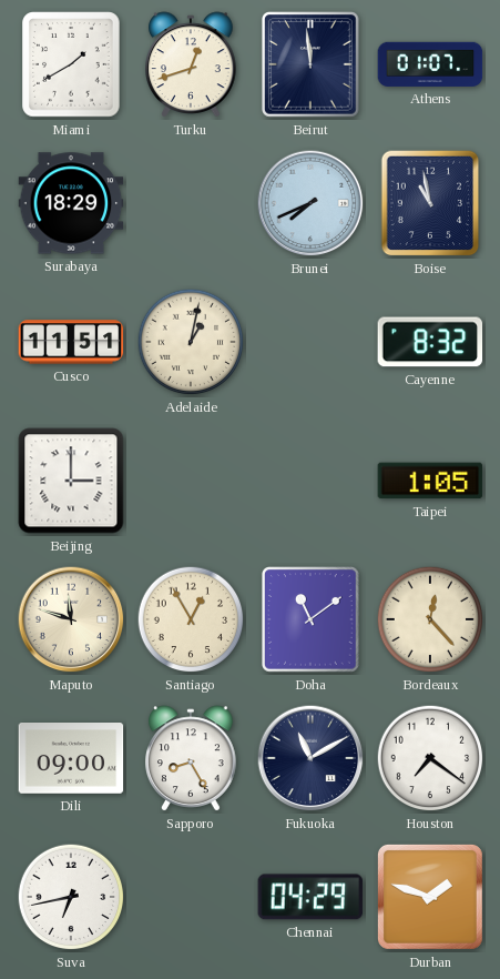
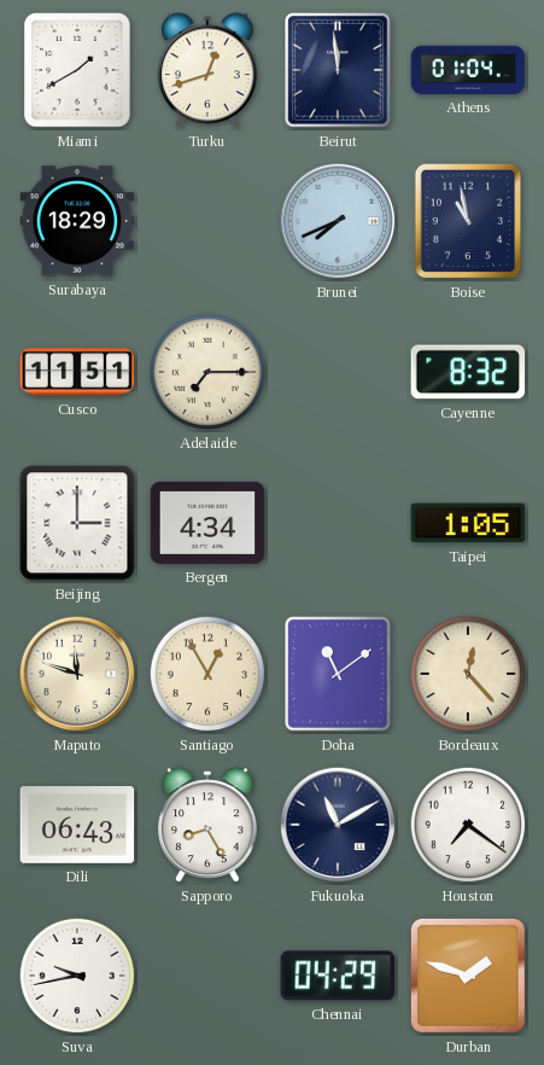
Athens: 01:07 -> 01:04
Adelaide: 1:02 -> 7:15
Bergen: none -> 4:34
Dili: 09:00 -> 06:43
Suva: 6:43 -> 9:43
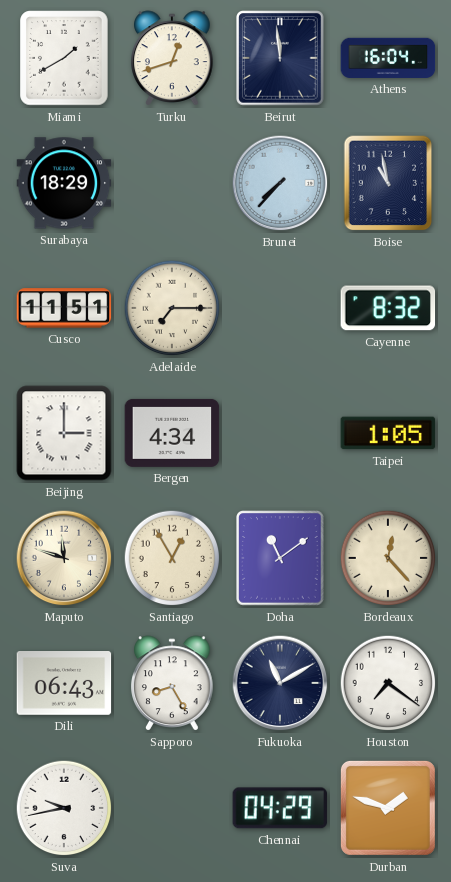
Athens: 01:04 -> 16:04
Brunei: 7:41 -> 7:37
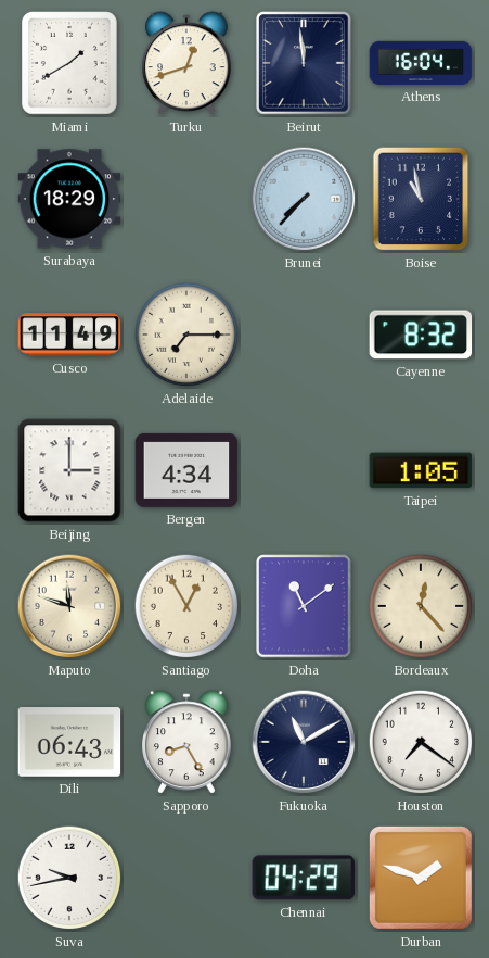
Cusco: 11:51 -> 11:49
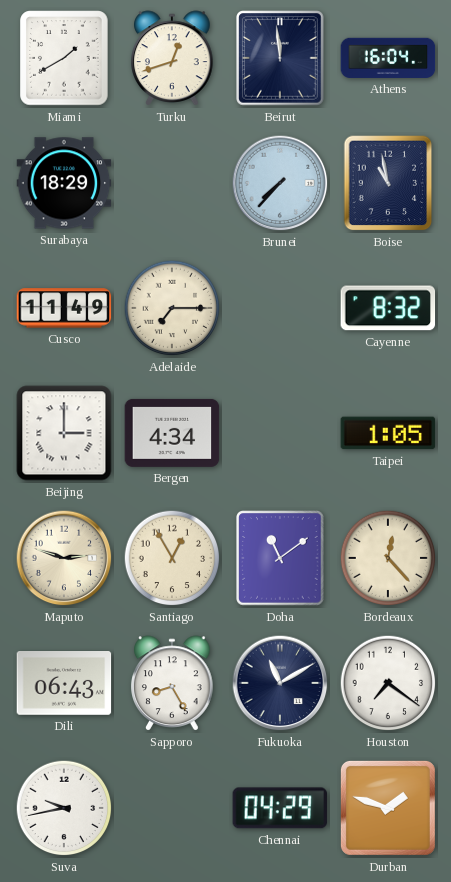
Maputo: 11:48 -> 2:48
